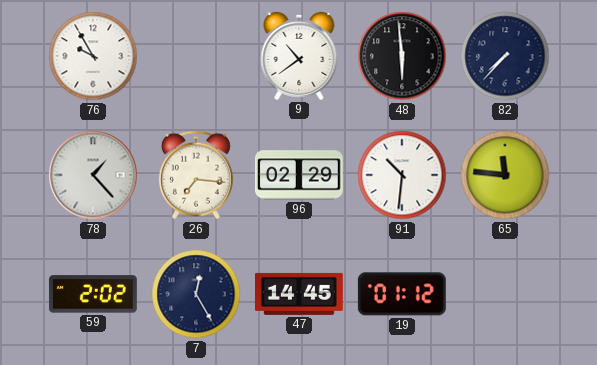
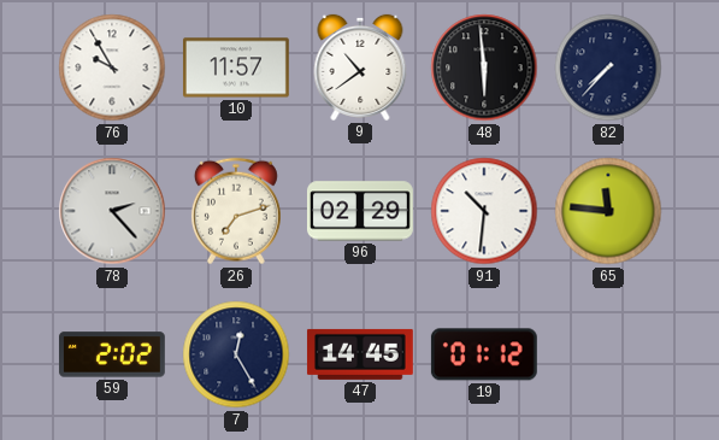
10: none -> 11:57
78: 1:23 -> 2:23
26: 7:16 -> 7:12
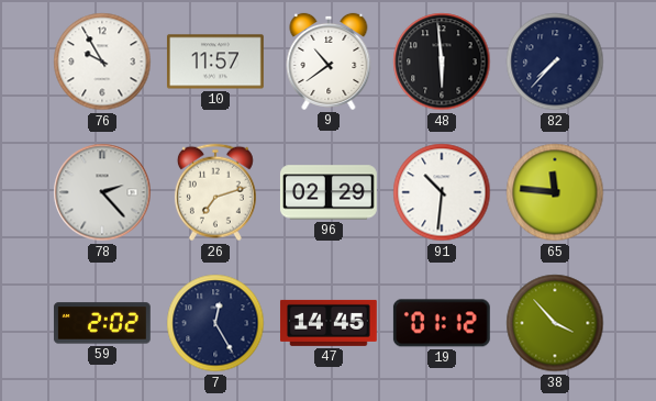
38: none -> 3:53
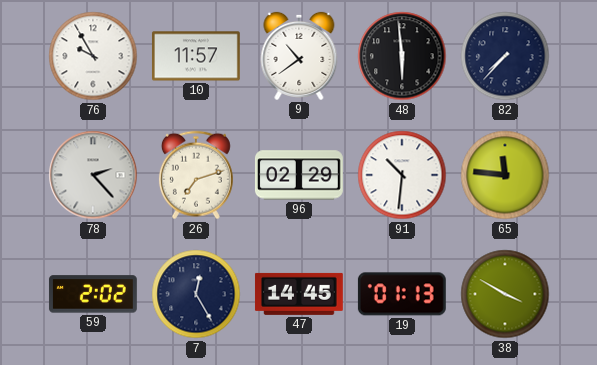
19: 01:12 -> 01:13
38: 3:53 -> 3:50
